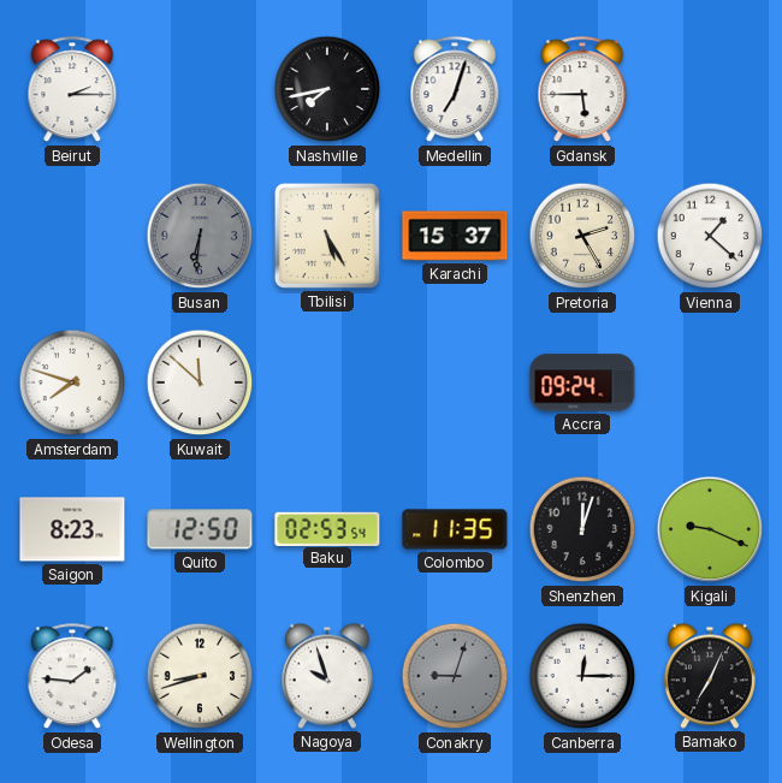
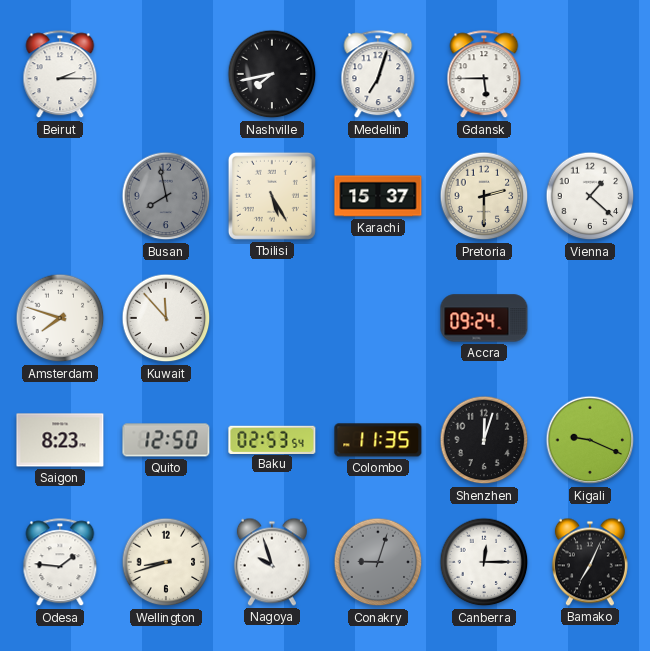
Busan: 6:31 -> 7:58
Pretoria: 2:25 -> 2:30
Kuwait: 11:52 -> 11:53
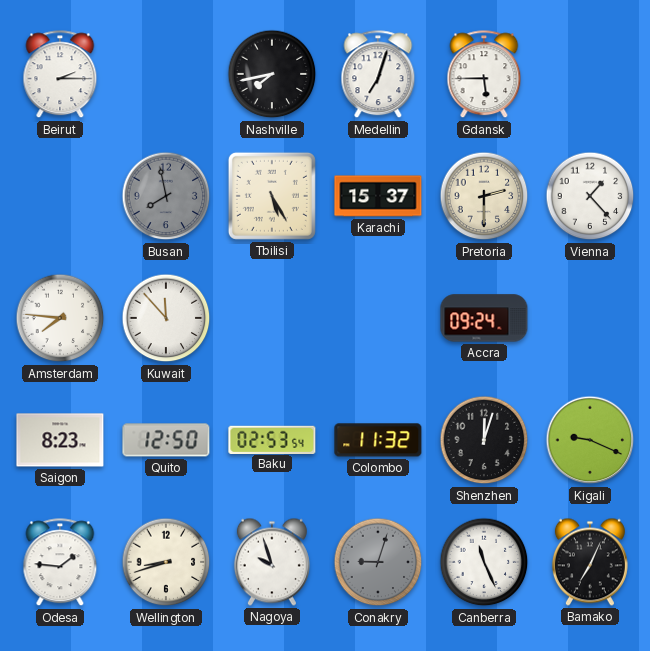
Vienna: 1:22 -> 1:23
Amsterdam: 7:48 -> 7:46
Colombo: 11:35 -> 11:32
Canberra: 12:15 -> 11:26
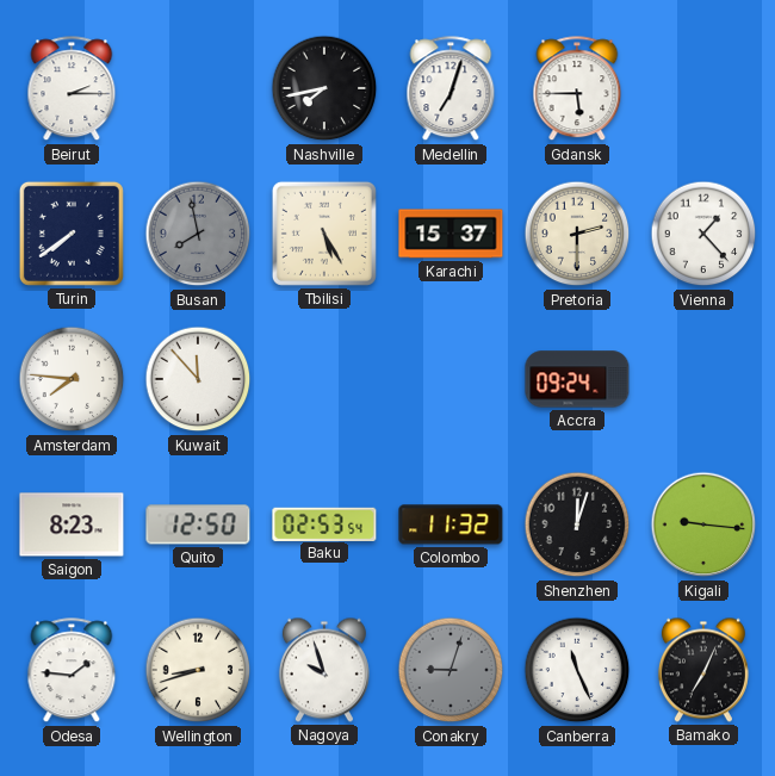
Turin: none -> 7:39
Kigali: 9:19 -> 9:16
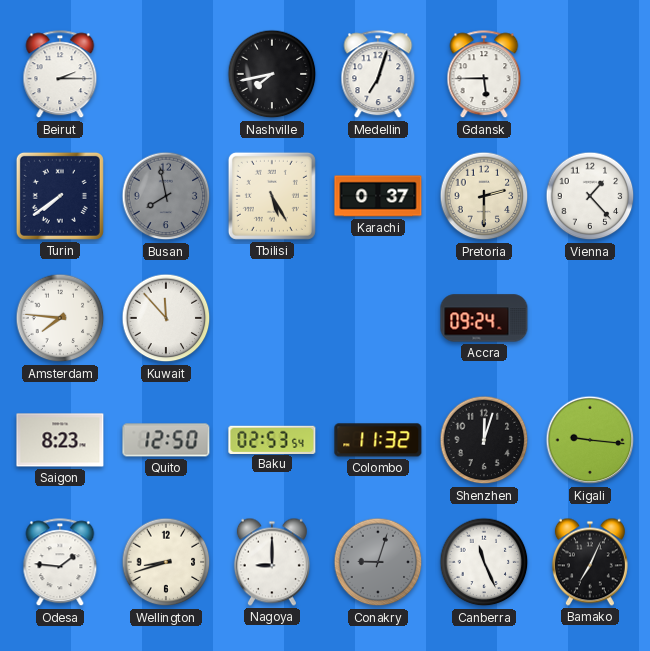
Karachi: 15:37 -> 0:37
Nagoya: 9:57 -> 9:00
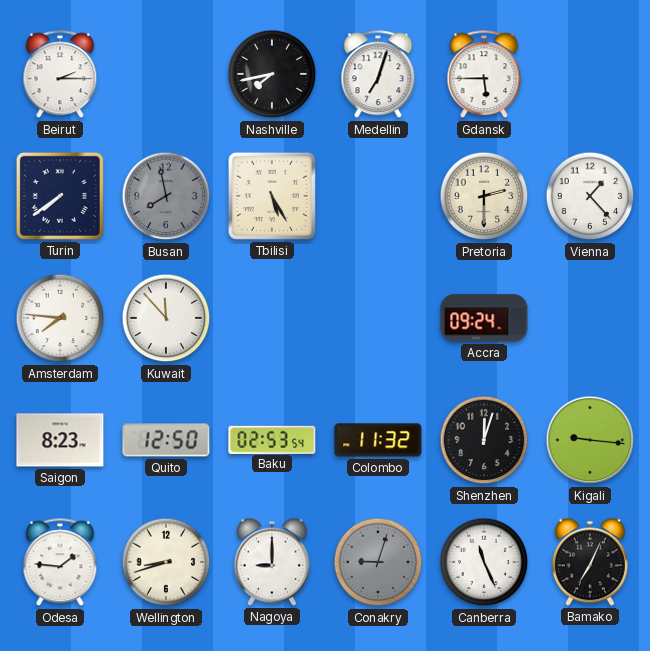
Karachi: 0:37 -> none
